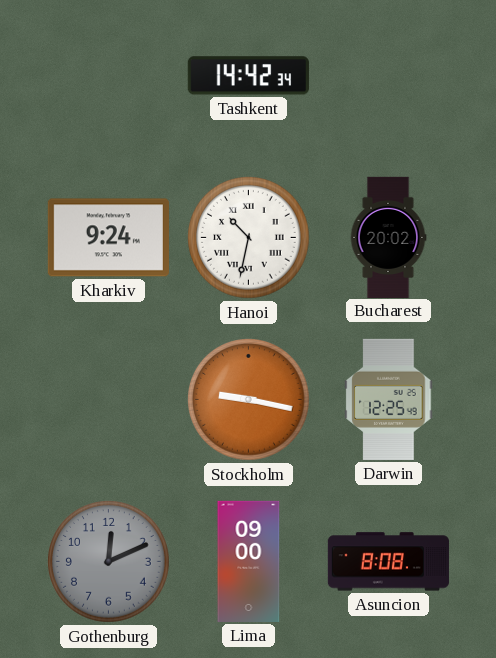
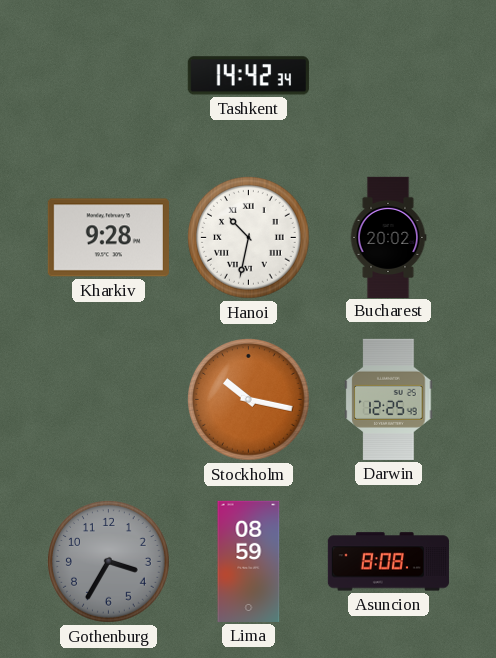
Kharkiv: 9:24 -> 9:28
Stockholm: 9:17 -> 10:17
Gothenburg: 12:11 -> 3:35
Lima: 09:00 -> 08:59
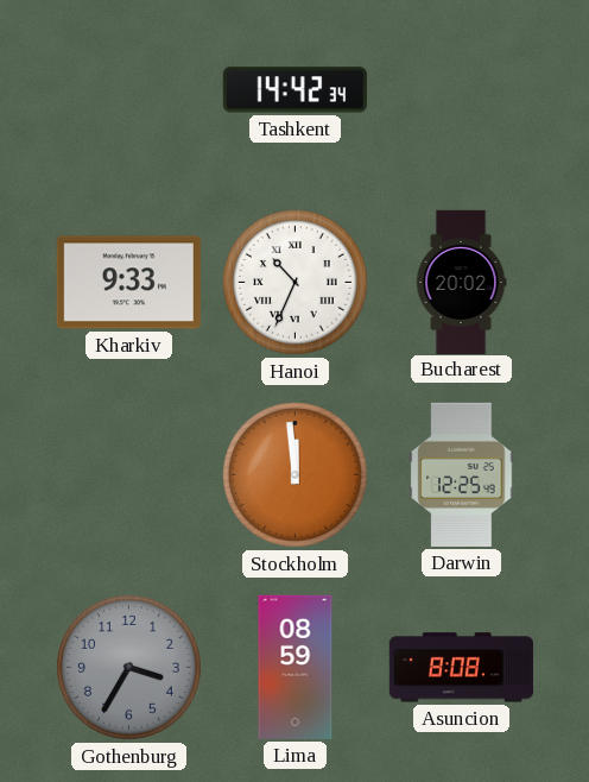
Kharkiv: 9:28 -> 9:33
Hanoi: 10:32 -> 10:34
Stockholm: 10:17 -> 11:59
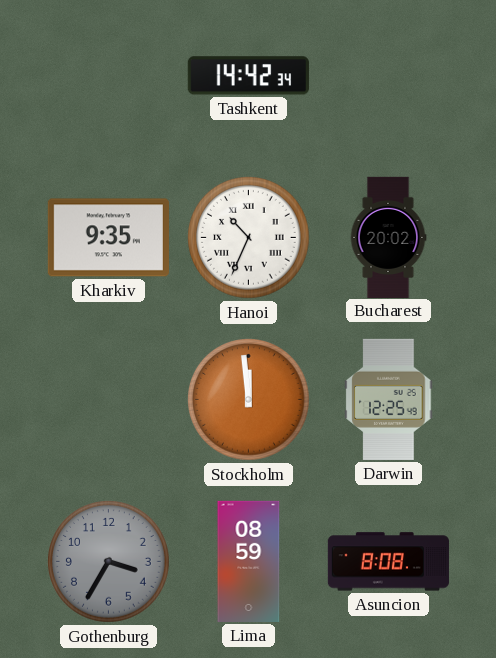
Kharkiv: 9:33 -> 9:35
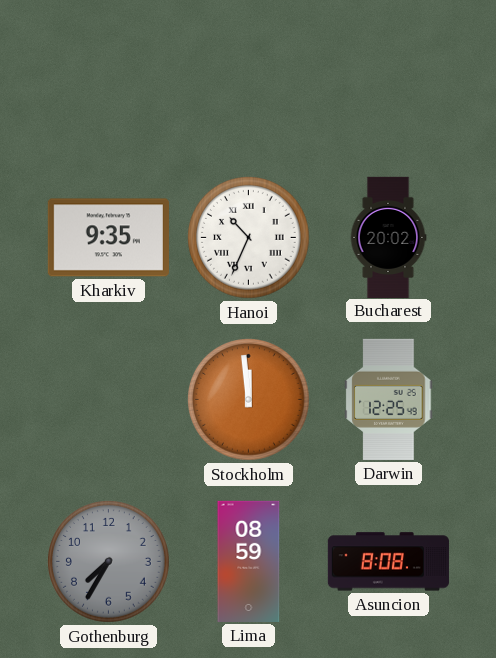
Tashkent: 14:42 -> none
Gothenburg: 3:35 -> 7:35
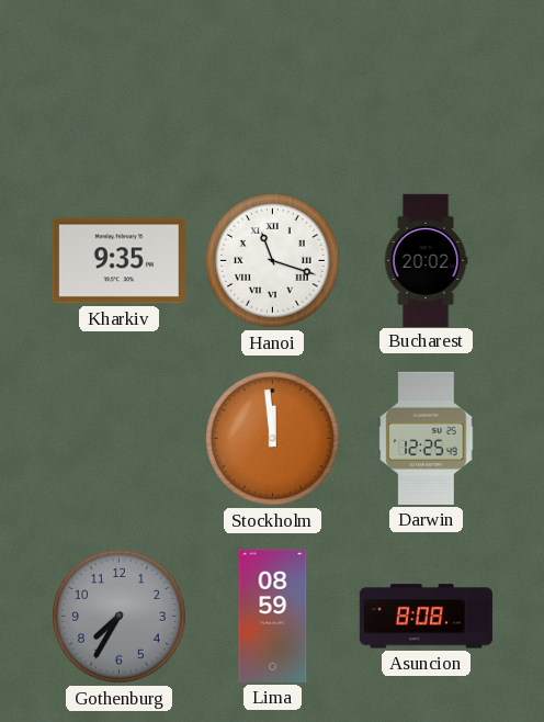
Hanoi: 10:34 -> 11:18
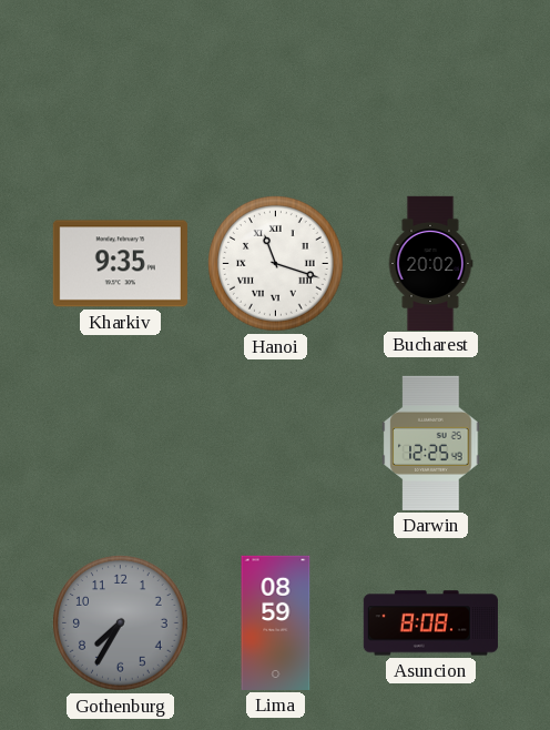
Stockholm: 11:59 -> none
